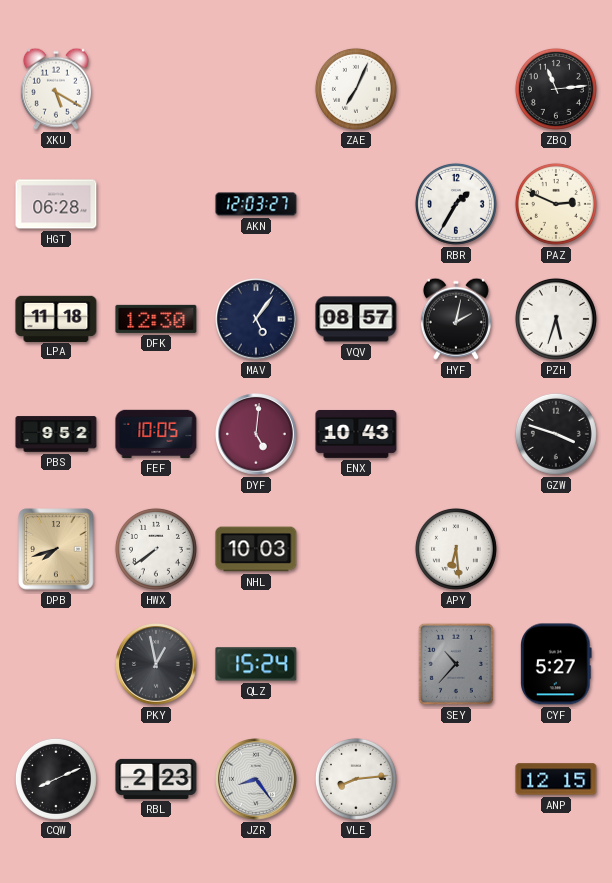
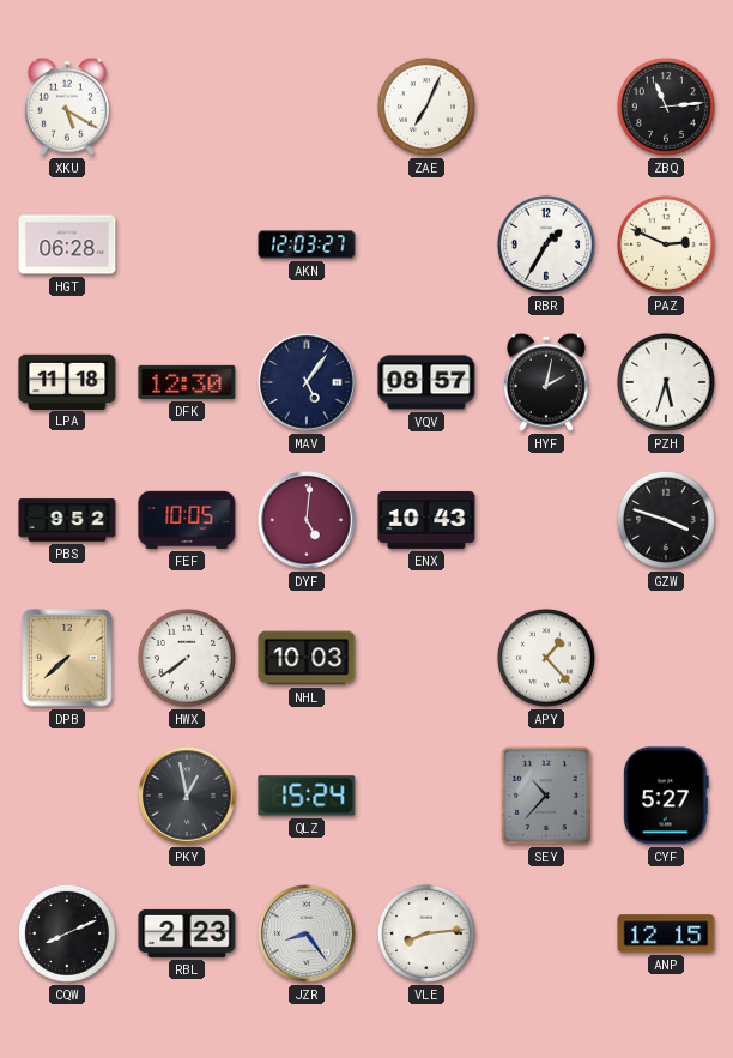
DPB: 7:42 -> 7:38
APY: 6:29 -> 1:23
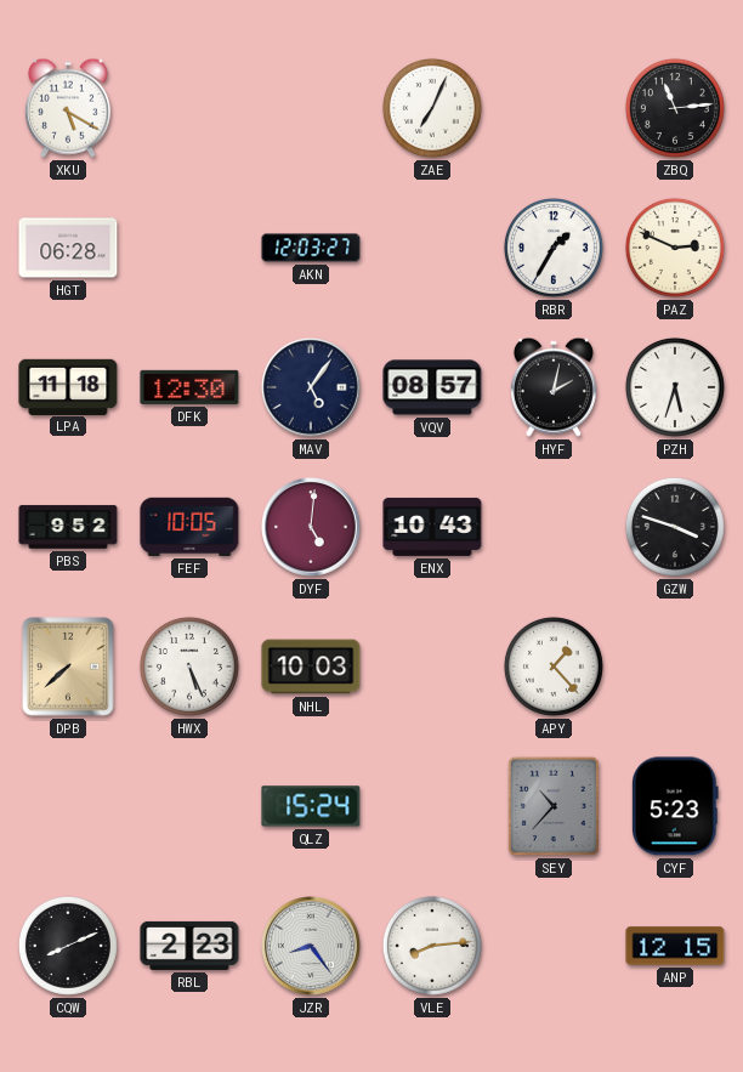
HWX: 7:39 -> 5:26
PKY: 12:58 -> none
CYF: 5:27 -> 5:23
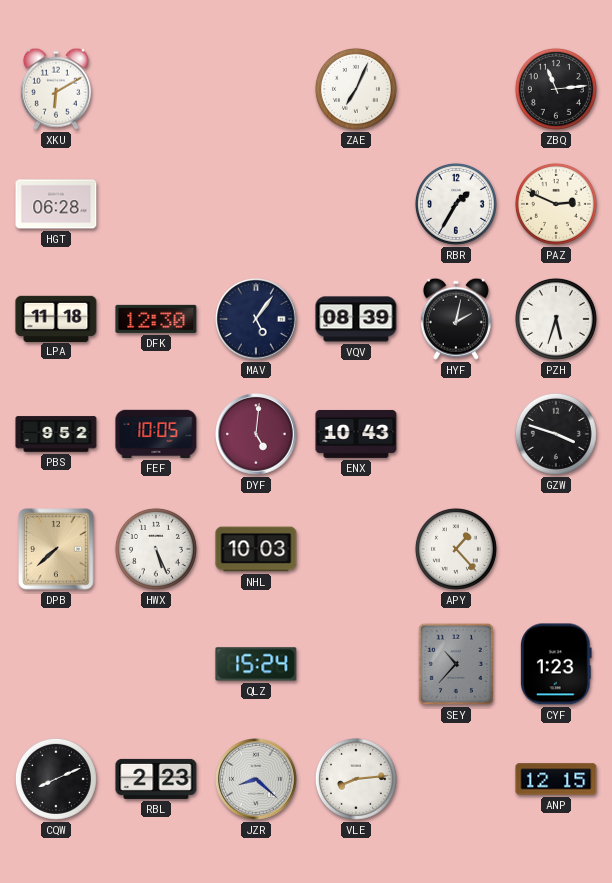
XKU: 5:20 -> 6:10
AKN: 12:03 -> none
VQV: 08:57 -> 08:39
CYF: 5:23 -> 1:23
JZR: 8:24 -> 8:22
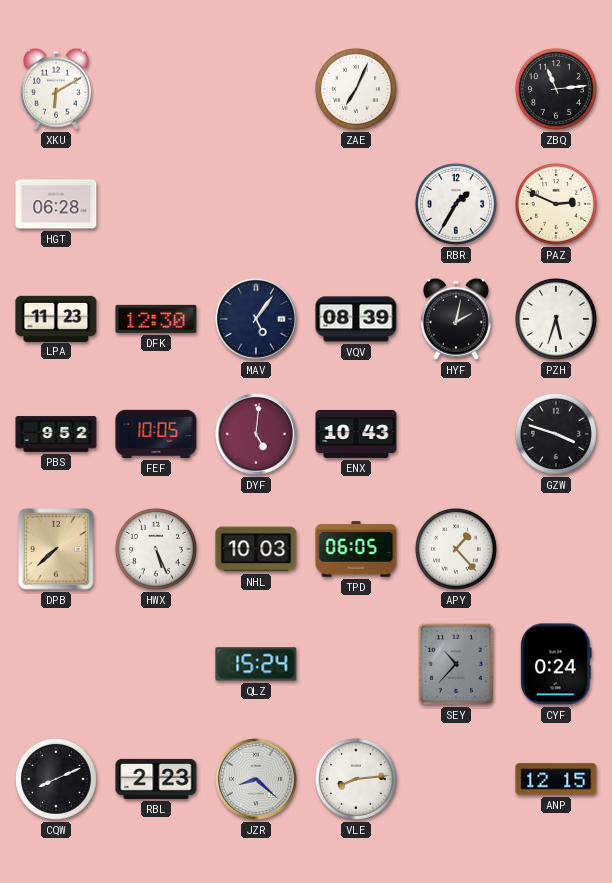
LPA: 11:18 -> 11:23
TPD: none -> 06:05
CYF: 1:23 -> 0:24
